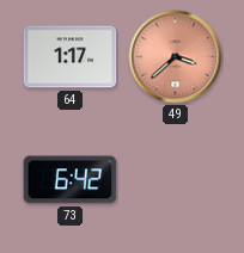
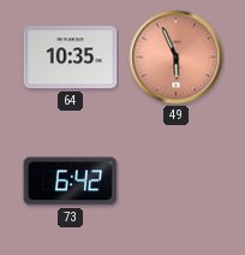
64: 1:17 -> 10:35
49: 3:38 -> 5:56
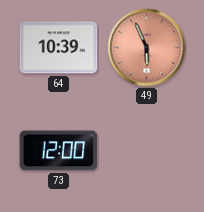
64: 10:35 -> 10:39
73: 6:42 -> 12:00
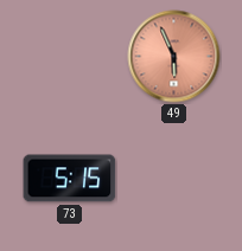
64: 10:39 -> none
73: 12:00 -> 5:15
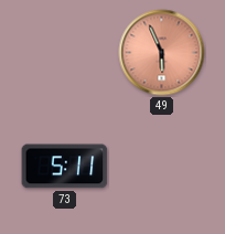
73: 5:15 -> 5:11
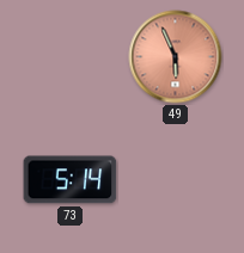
73: 5:11 -> 5:14
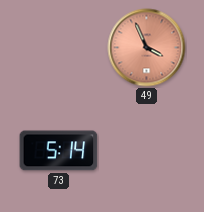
49: 5:56 -> 3:56
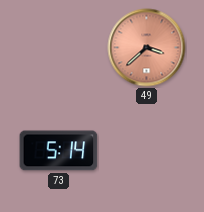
49: 3:56 -> 3:38
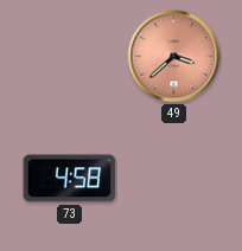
73: 5:14 -> 4:58
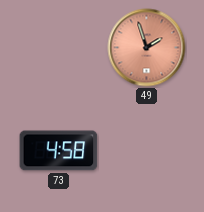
49: 3:38 -> 1:57
